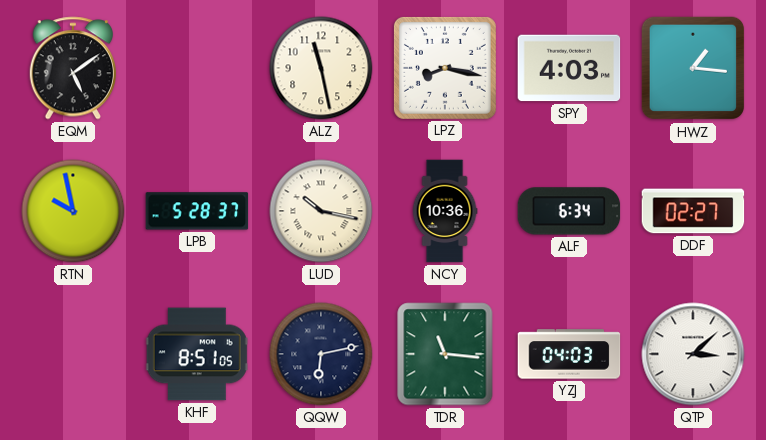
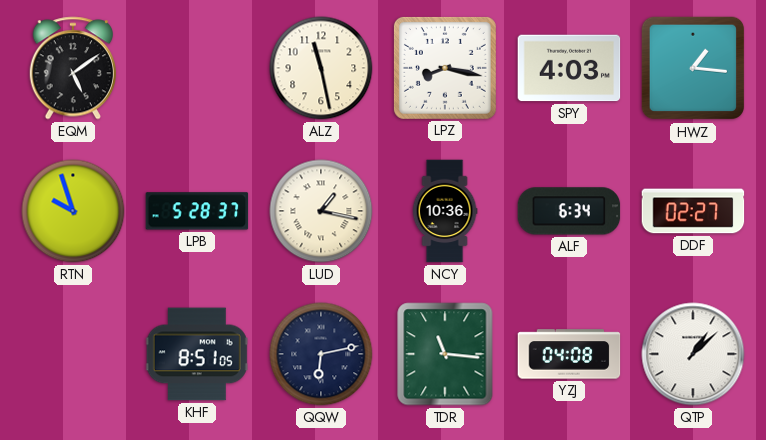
RTN: 9:58 -> 9:57
LUD: 10:17 -> 1:17
YZJ: 04:03 -> 04:08
QTP: 3:08 -> 1:08
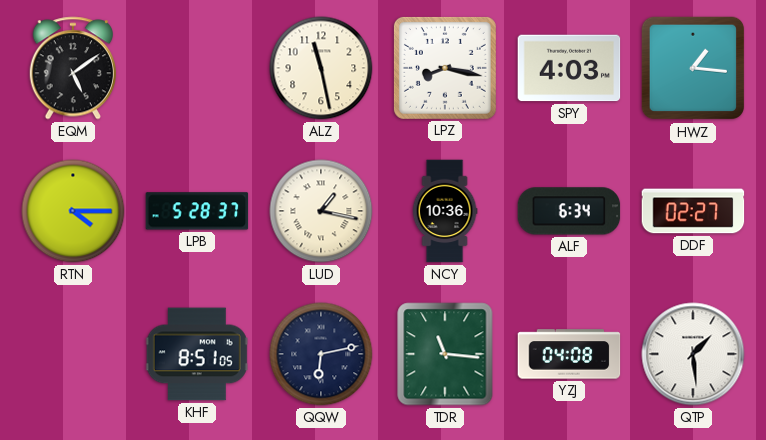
RTN: 9:57 -> 4:15
QTP: 1:08 -> 1:29
